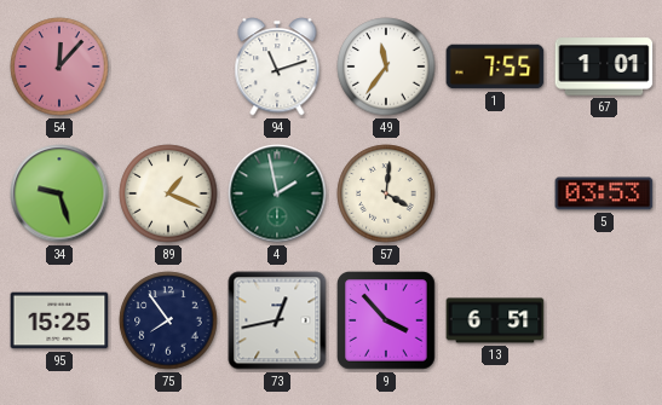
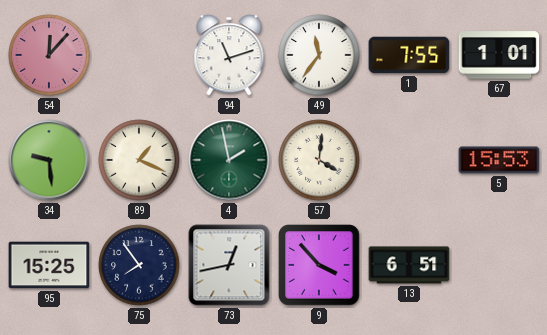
34: 9:27 -> 9:29
5: 03:53 -> 15:53
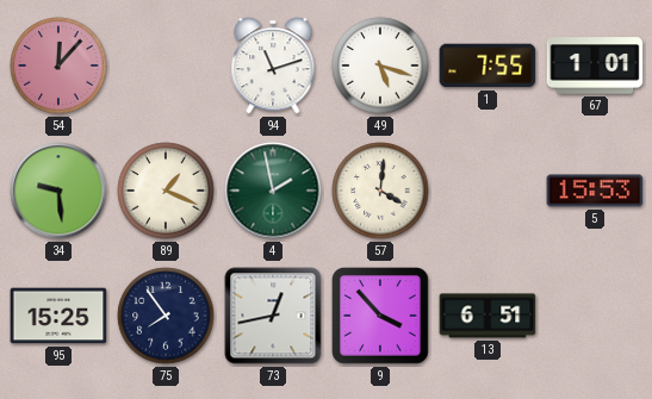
49: 11:36 -> 5:18
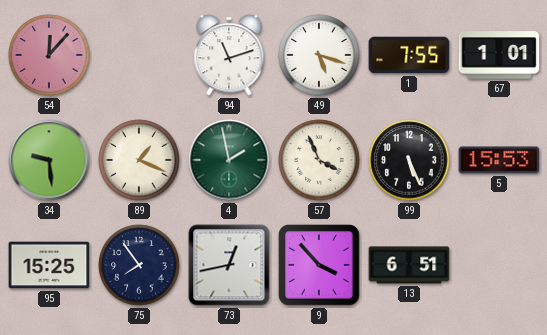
57: 4:01 -> 3:56
99: none -> 5:26
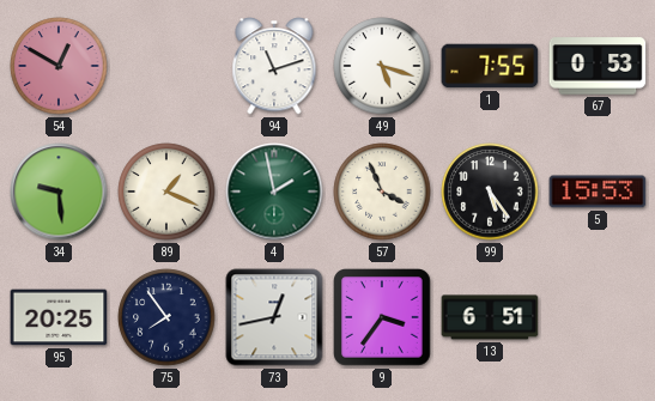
54: 12:07 -> 12:50
67: 1:01 -> 0:53
99: 5:26 -> 5:24
95: 15:25 -> 20:25
9: 3:53 -> 3:36
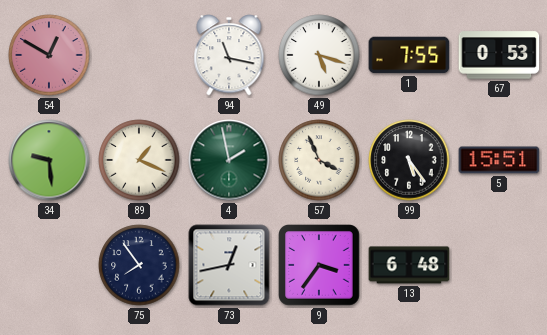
94: 11:12 -> 11:17
5: 15:53 -> 15:51
95: 20:25 -> none
13: 6:51 -> 6:48
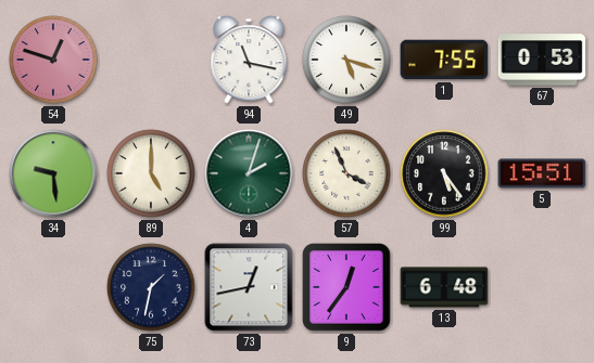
54: 12:50 -> 12:48
89: 1:19 -> 5:00
4: 1:58 -> 2:03
75: 7:54 -> 1:32
9: 3:36 -> 12:36
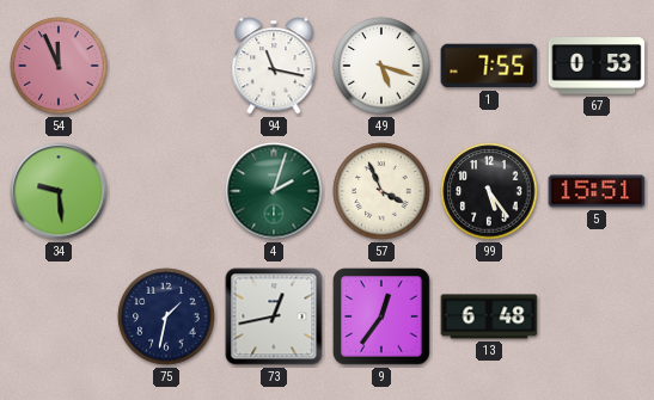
54: 12:48 -> 11:56
89: 5:00 -> none
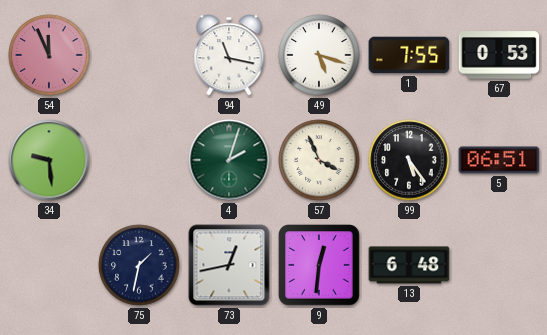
5: 15:51 -> 06:51
9: 12:36 -> 12:31
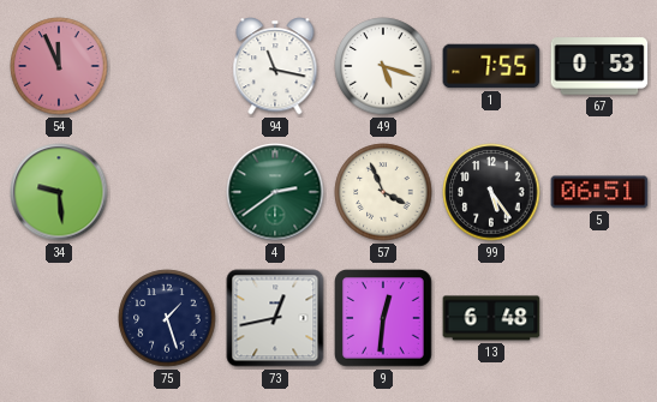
4: 2:03 -> 2:39
75: 1:32 -> 1:27
